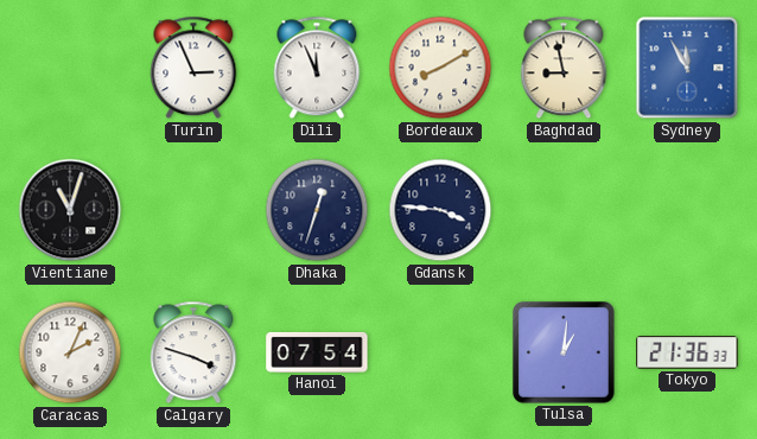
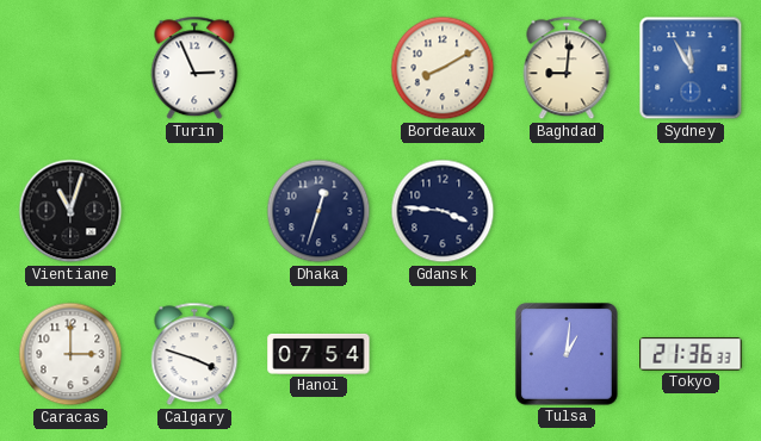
Dili: 11:56 -> none
Baghdad: 8:58 -> 9:01
Caracas: 2:04 -> 3:00
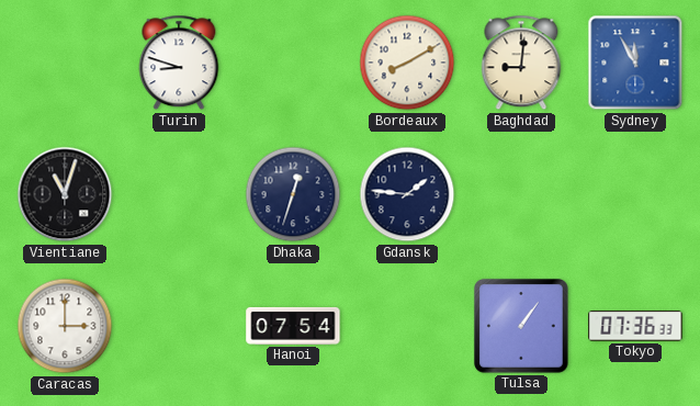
Turin: 2:56 -> 8:48
Gdansk: 3:46 -> 1:46
Calgary: 3:48 -> none
Tulsa: 1:01 -> 1:06
Tokyo: 21:36 -> 07:36
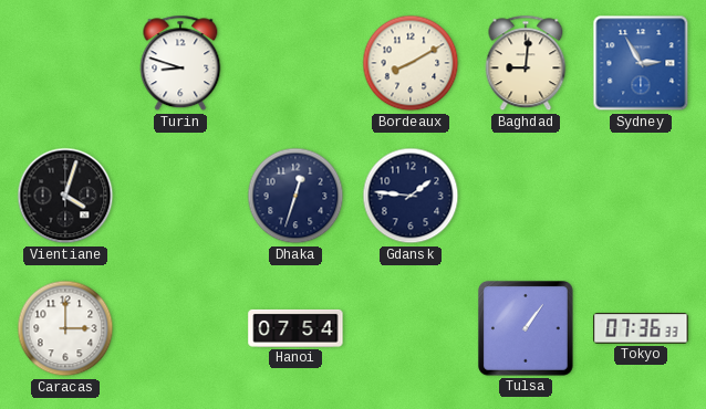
Sydney: 11:55 -> 2:55
Vientiane: 11:03 -> 4:03
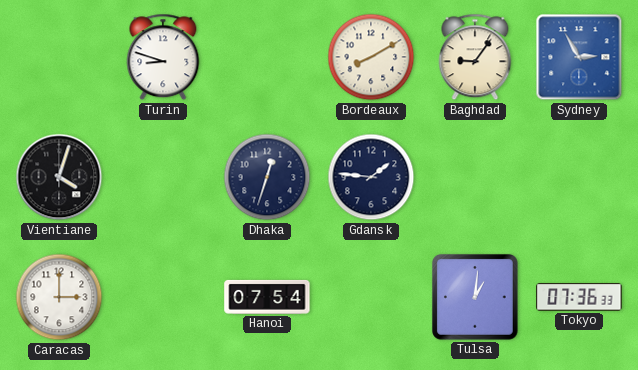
Baghdad: 9:01 -> 9:06
Tulsa: 1:06 -> 1:01
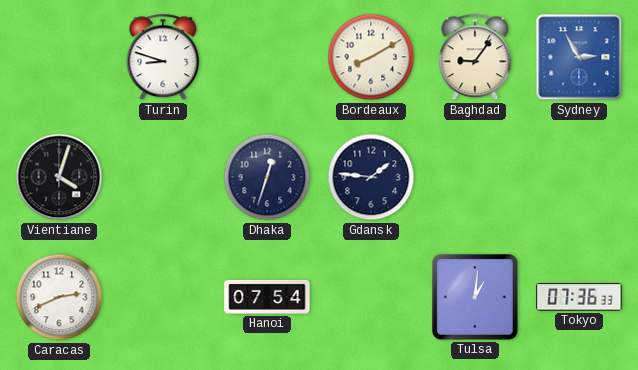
Caracas: 3:00 -> 2:41
